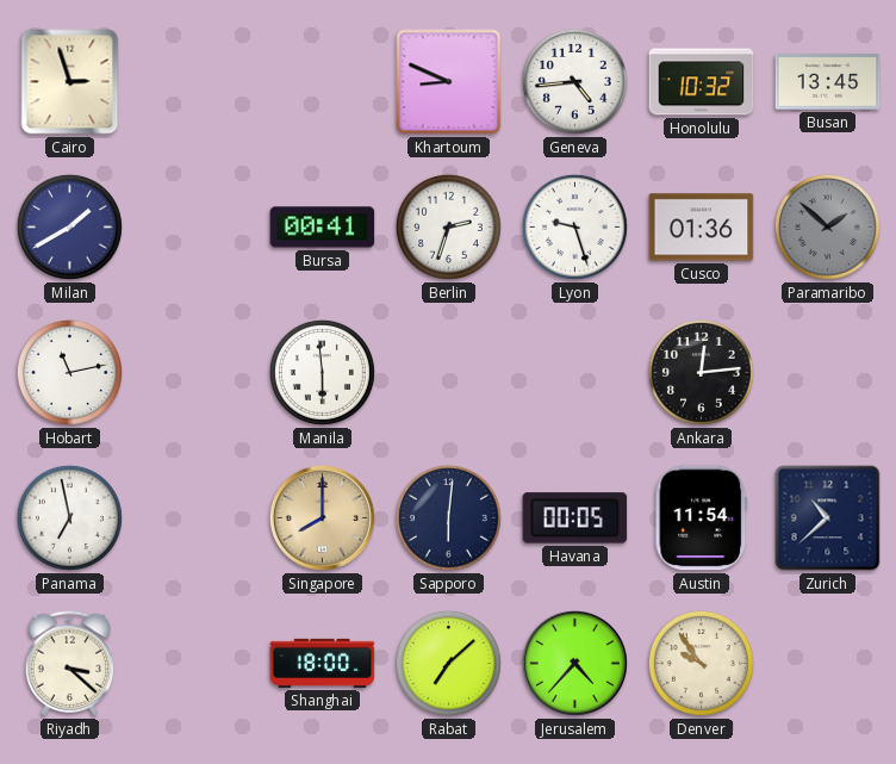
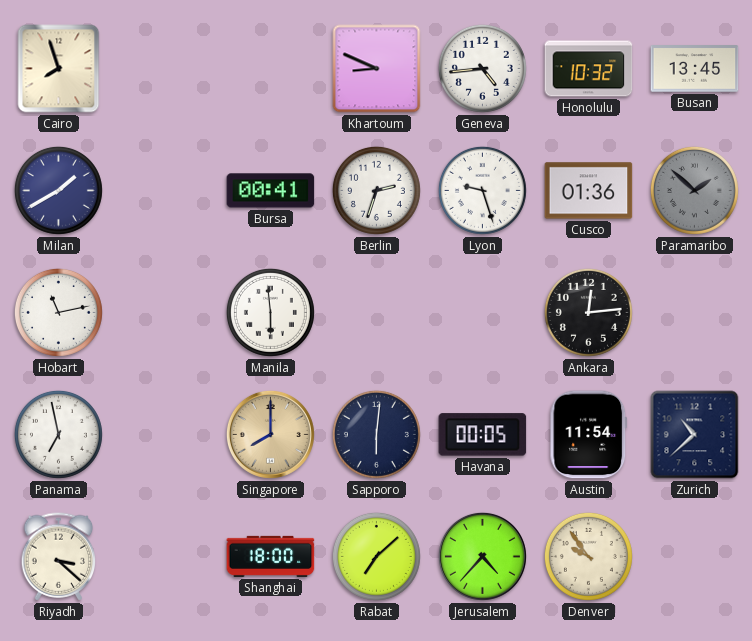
Cairo: 2:57 -> 7:57
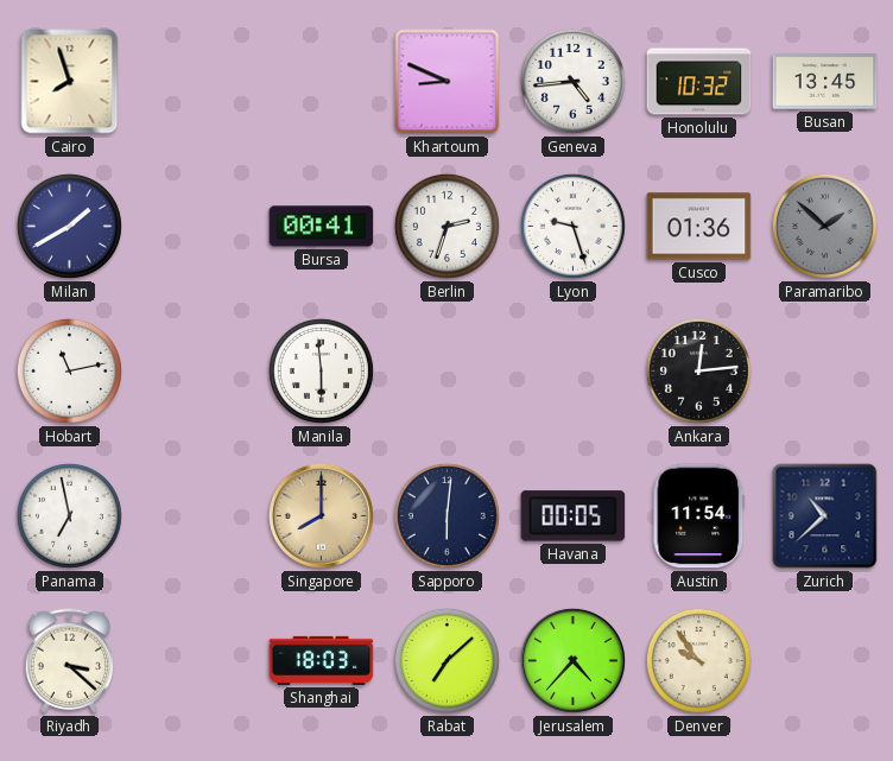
Shanghai: 18:00 -> 18:03
